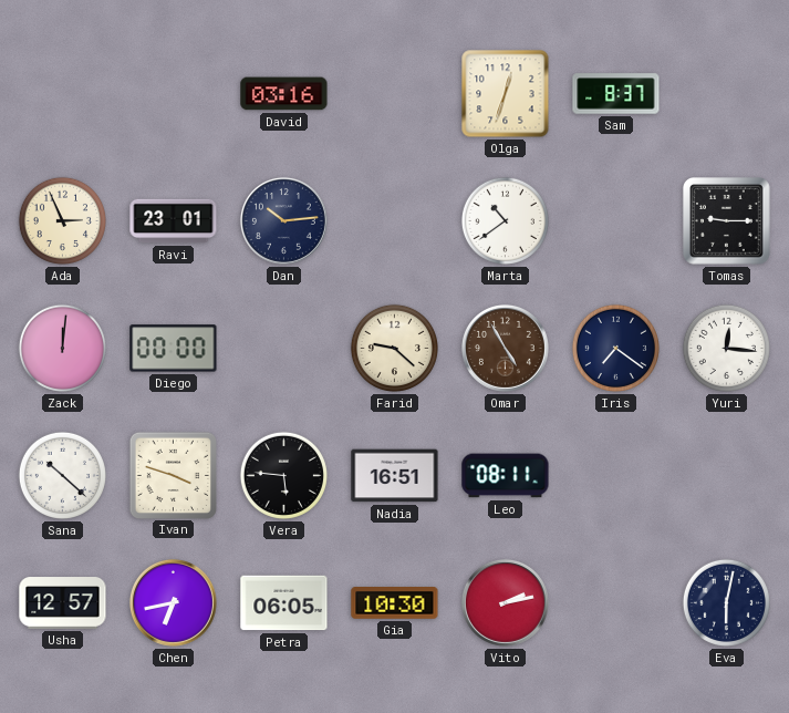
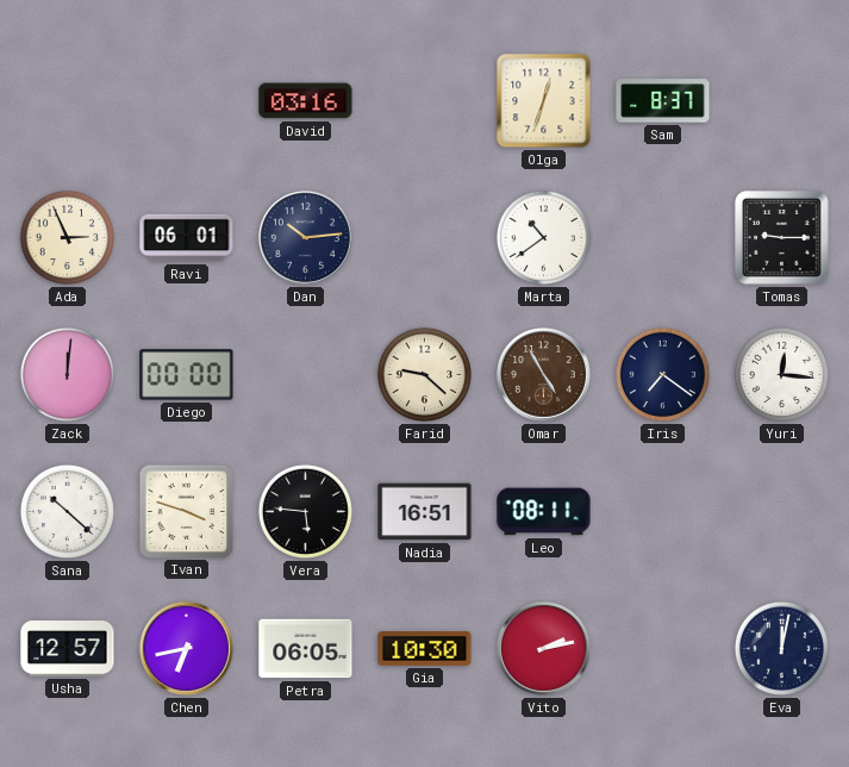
Ravi: 23:01 -> 06:01
Eva: 6:02 -> 12:02
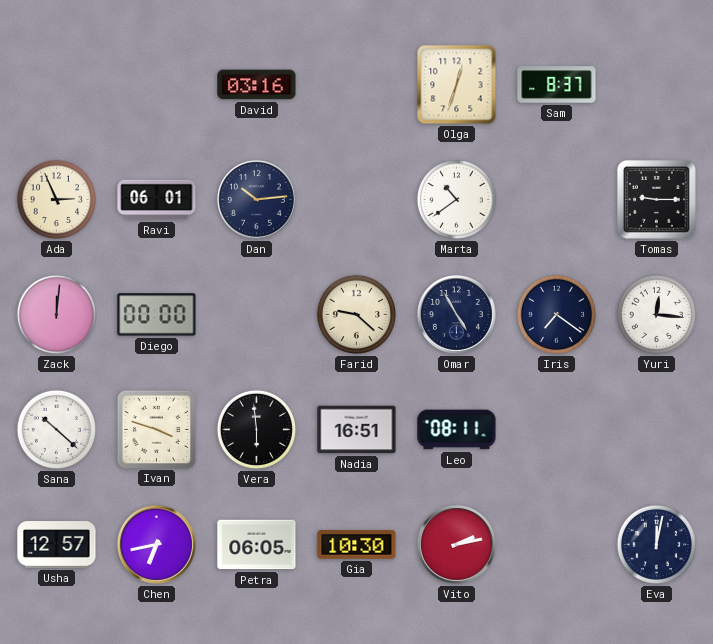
Omar dial: brown -> navy
Vera: 5:46 -> 5:59
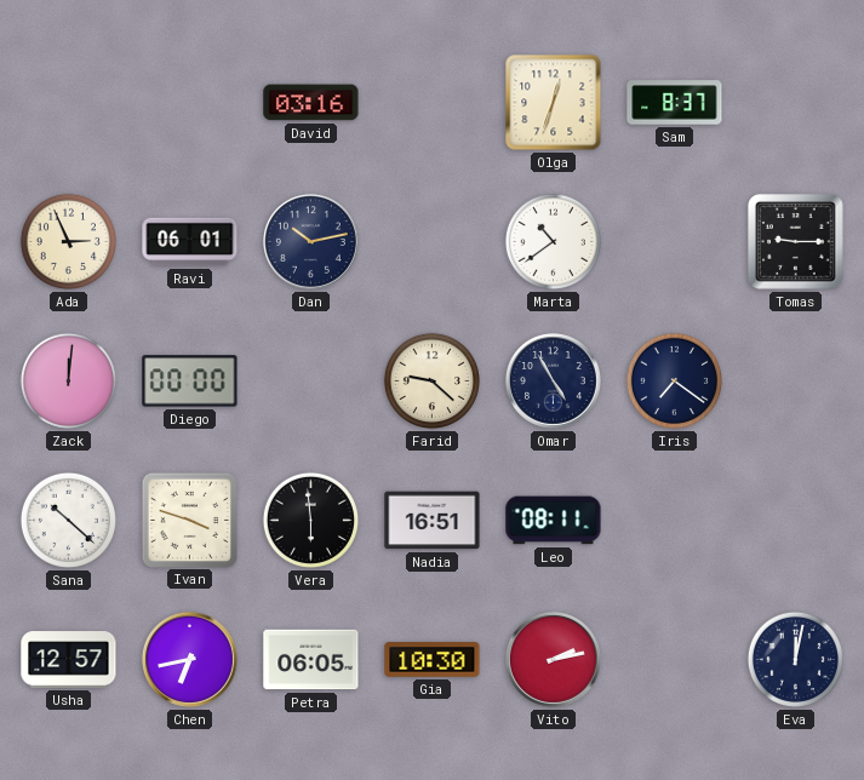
Dan: 10:14 -> 10:13
Yuri: 12:16 -> none
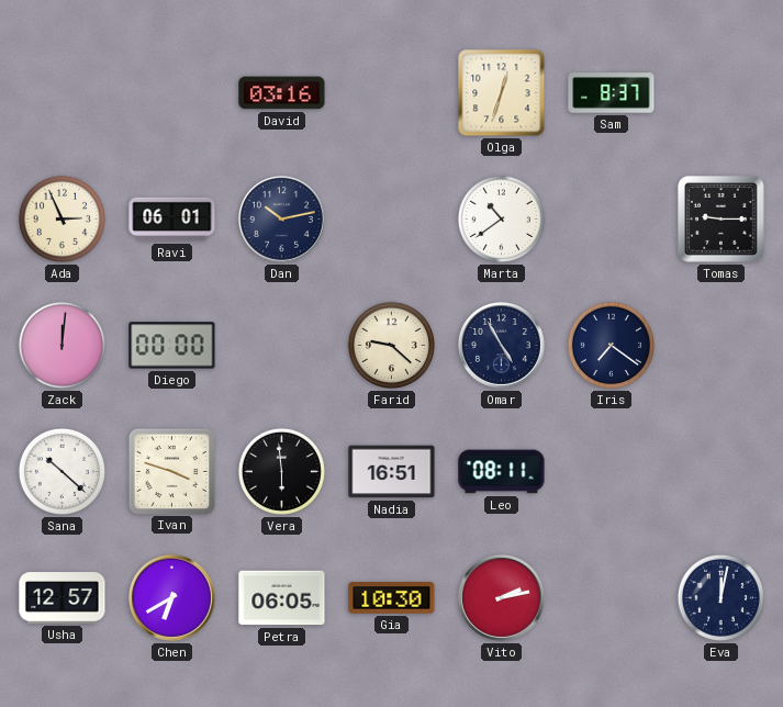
Chen: 6:43 -> 6:40
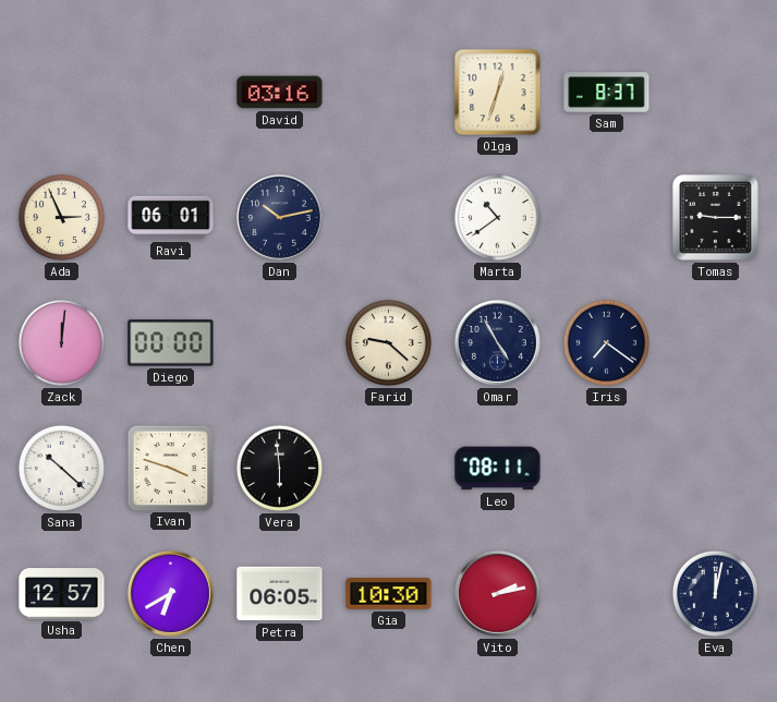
Nadia: 16:51 -> none
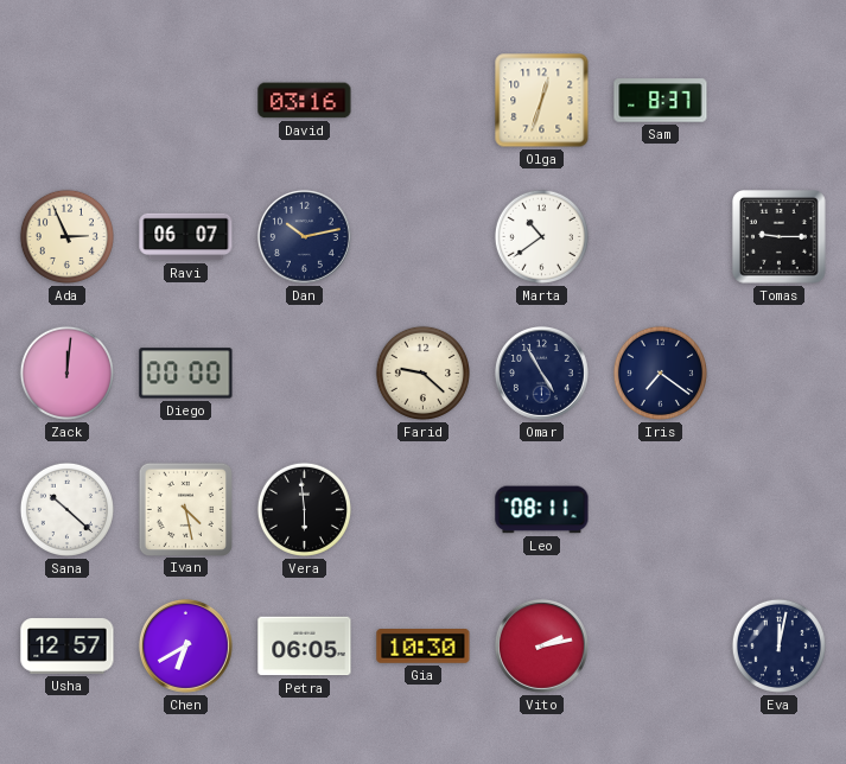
Ravi: 06:01 -> 06:07
Ivan: 3:48 -> 4:28
